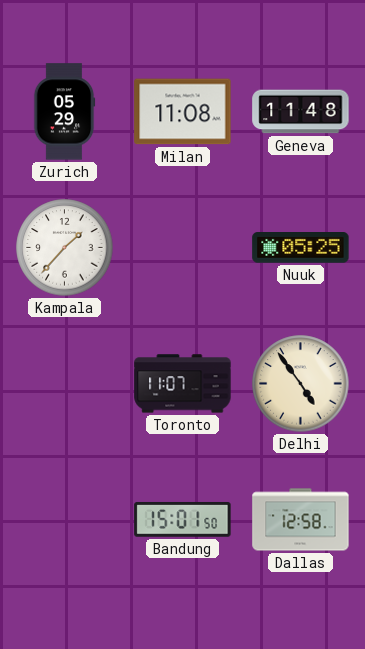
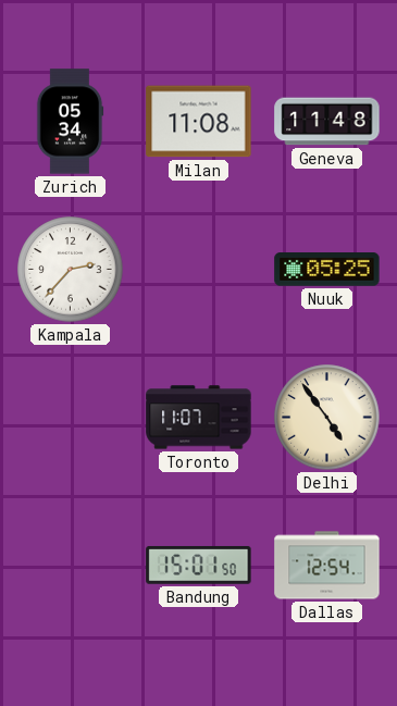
Zurich: 05:29 -> 05:34
Kampala: 1:37 -> 2:37
Dallas: 12:58 -> 12:54
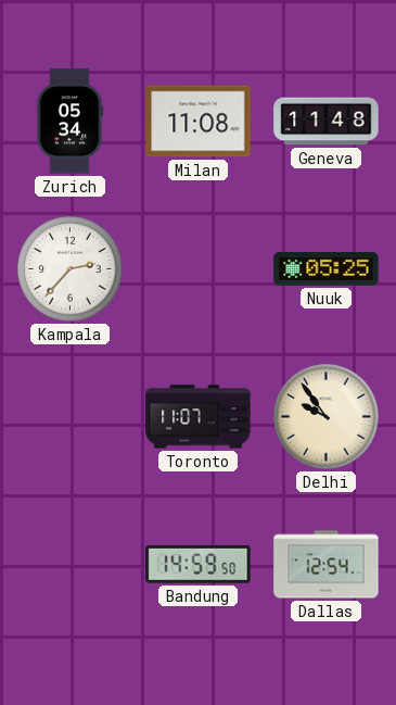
Delhi: 4:54 -> 9:54
Bandung: 15:01 -> 14:59
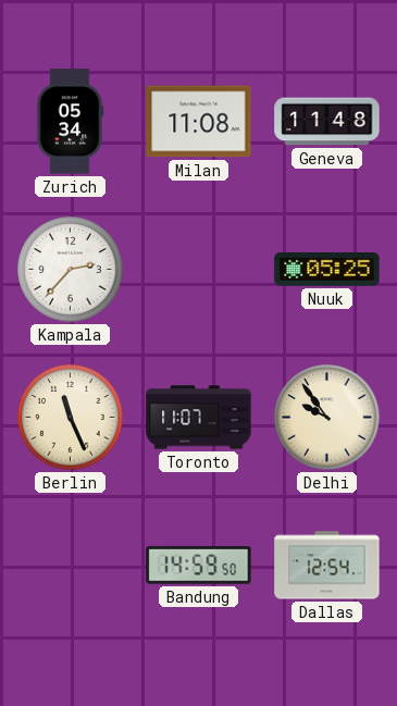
Berlin: none -> 11:26
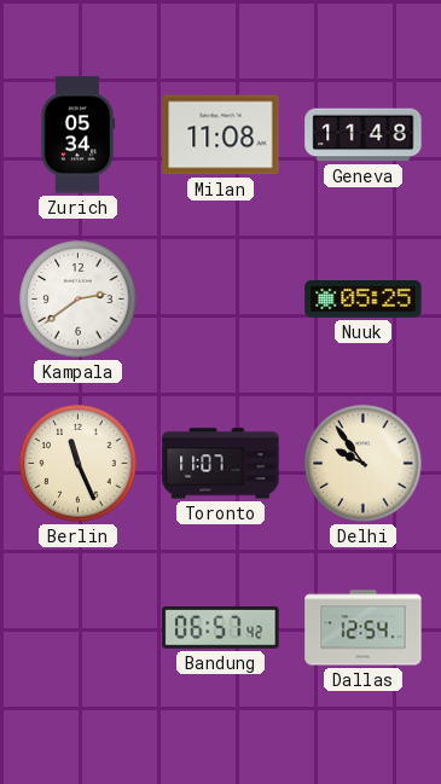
Kampala: 2:37 -> 2:39
Bandung: 14:59 -> 06:57
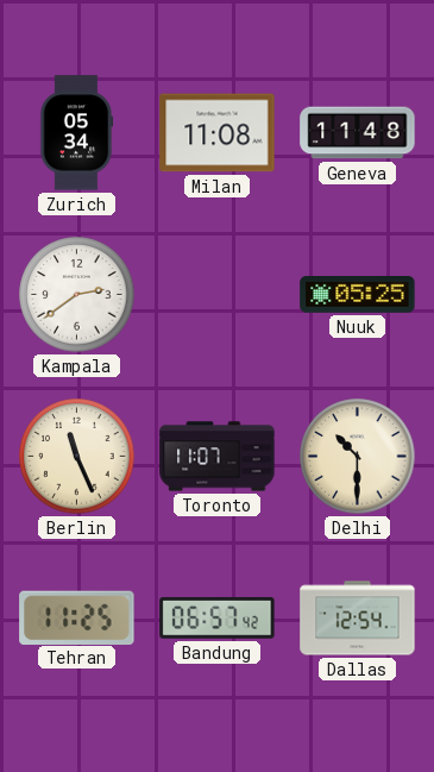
Delhi: 9:54 -> 10:30
Tehran: none -> 11:25
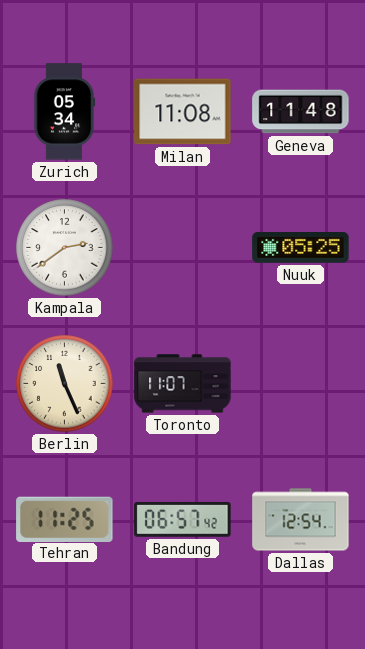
Delhi: 10:30 -> none
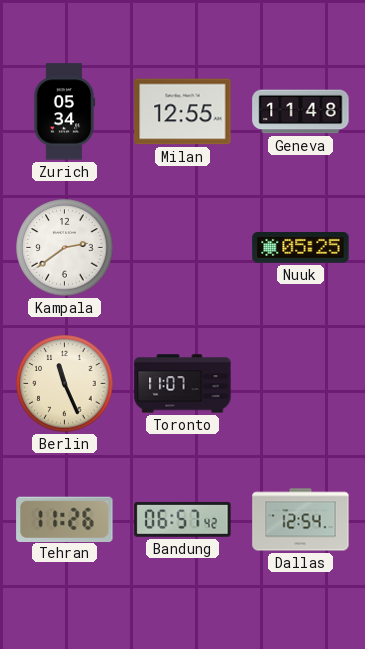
Milan: 11:08 -> 12:55
Tehran: 11:25 -> 11:26
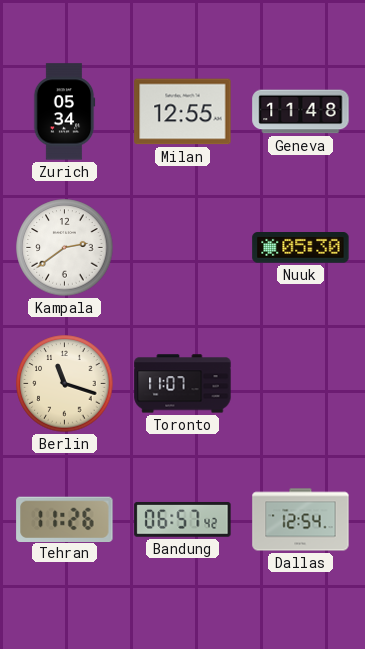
Nuuk: 05:25 -> 05:30
Berlin: 11:26 -> 11:18
